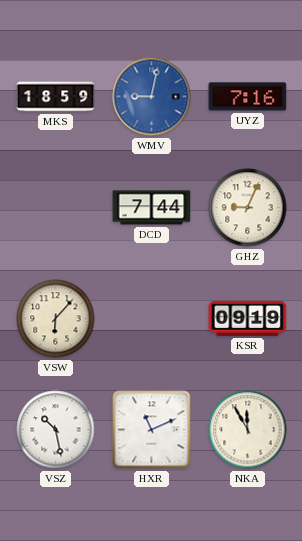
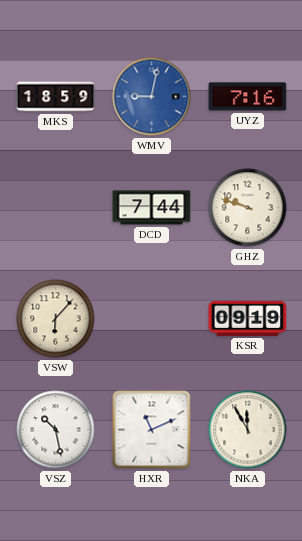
GHZ: 9:04 -> 9:48
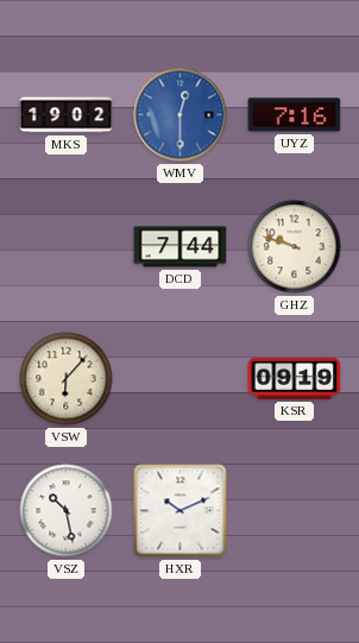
MKS: 18:59 -> 19:02
WMV: 9:02 -> 12:30
HXR: 11:11 -> 10:11
NKA: 11:55 -> none
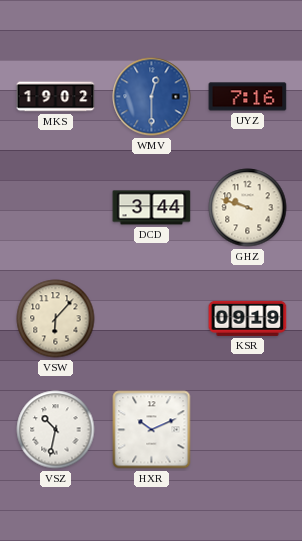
DCD: 7:44 -> 3:44
VSZ: 10:28 -> 10:32
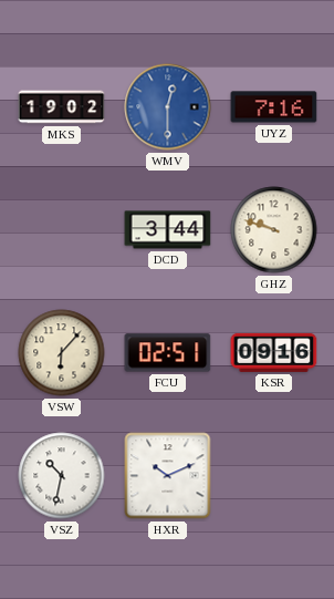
FCU: none -> 02:51
KSR: 09:19 -> 09:16
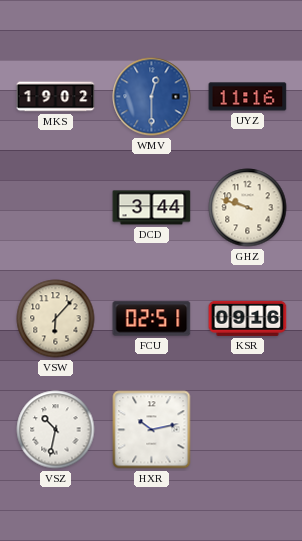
UYZ: 7:16 -> 11:16
HXR: 10:11 -> 10:13
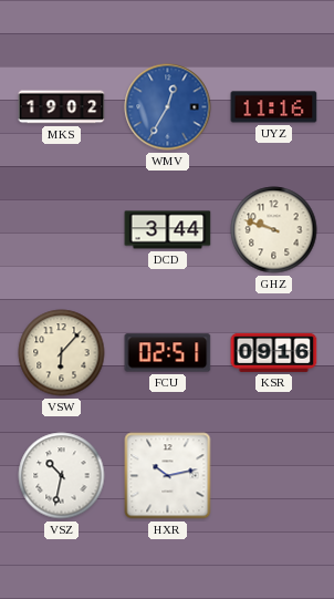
WMV: 12:30 -> 12:35
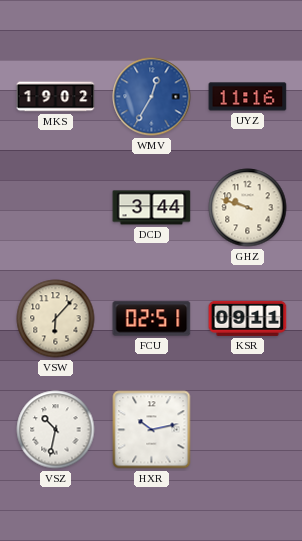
KSR: 09:16 -> 09:11
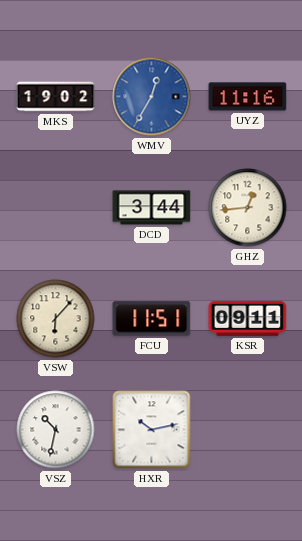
GHZ: 9:48 -> 12:44
FCU: 02:51 -> 11:51
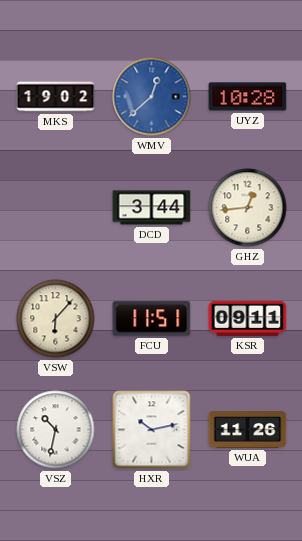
WMV: 12:35 -> 12:38
UYZ: 11:16 -> 10:28
WUA: none -> 11:26
